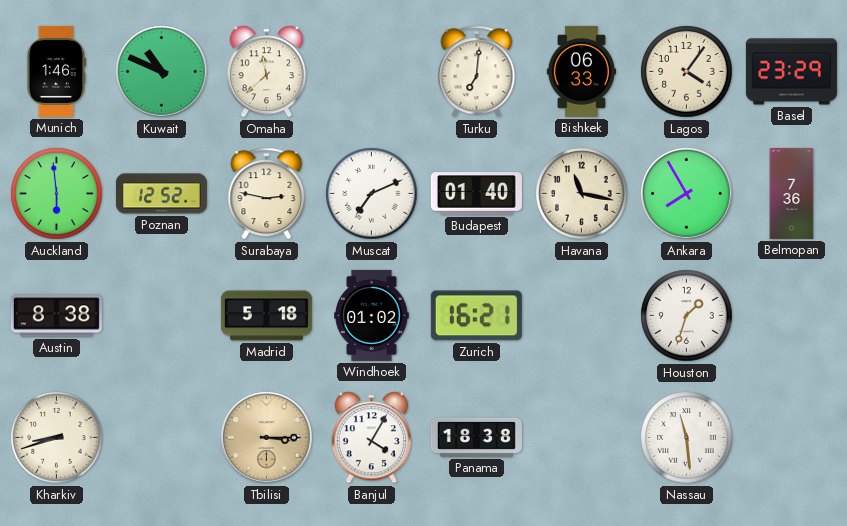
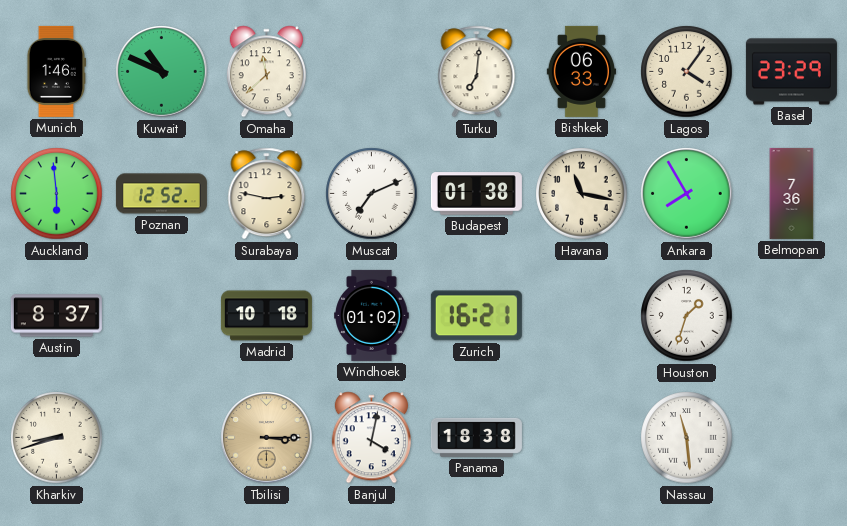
Budapest: 01:40 -> 01:38
Austin: 8:38 -> 8:37
Madrid: 5:18 -> 10:18
Banjul: 4:05 -> 4:02
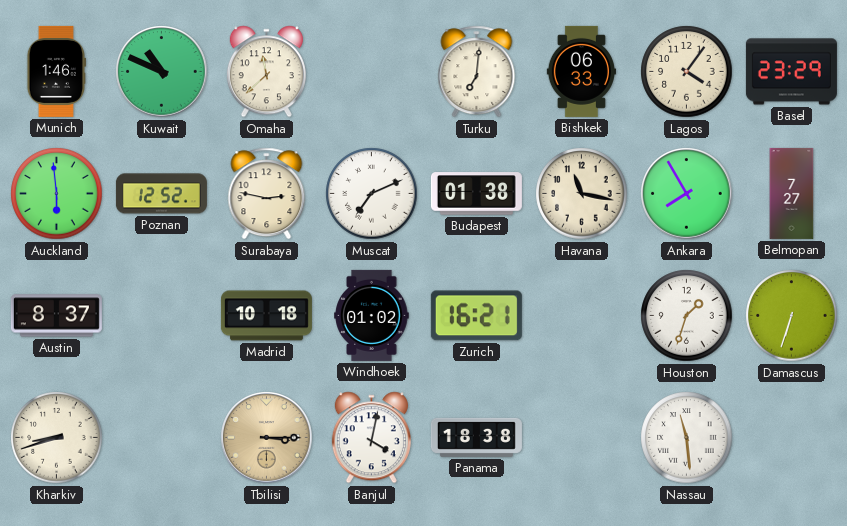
Belmopan: 7:36 -> 7:27
Damascus: none -> 6:33
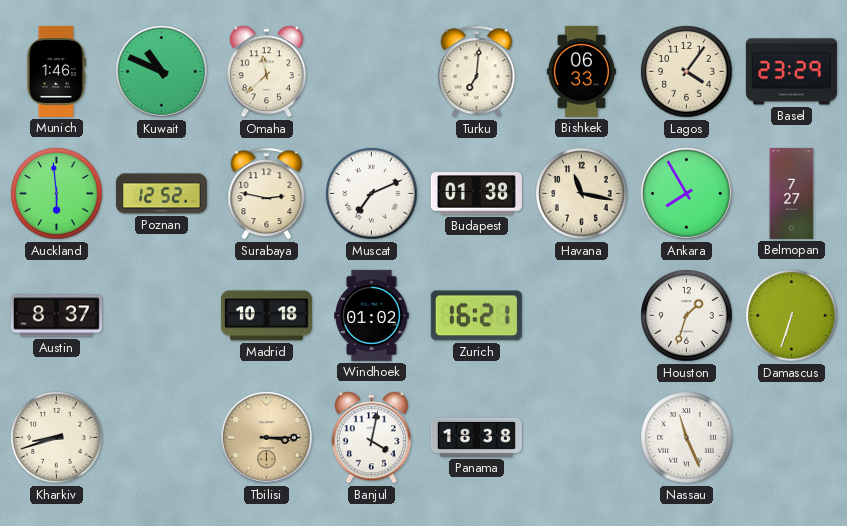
Nassau: 11:29 -> 11:26
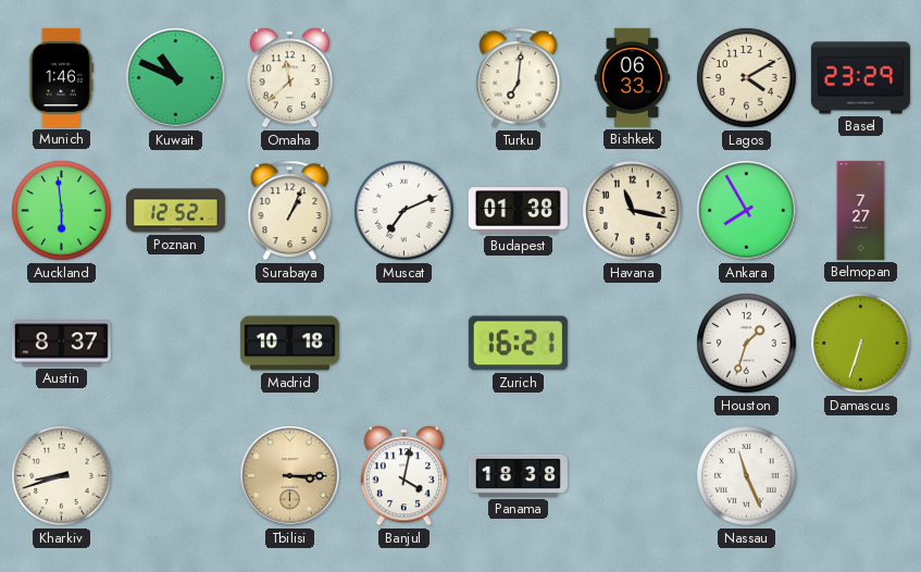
Lagos: 4:06 -> 4:10
Surabaya: 2:47 -> 1:04
Windhoek: 01:02 -> none
